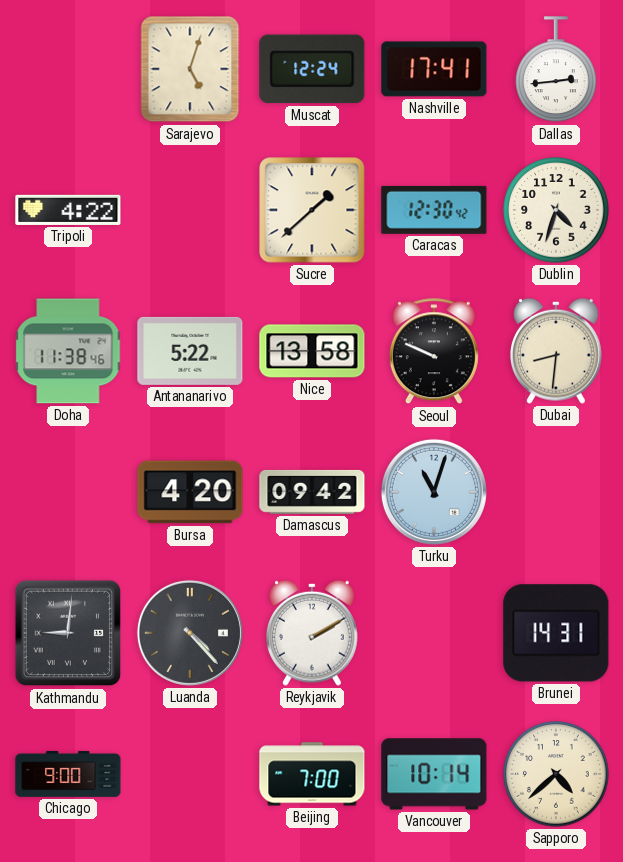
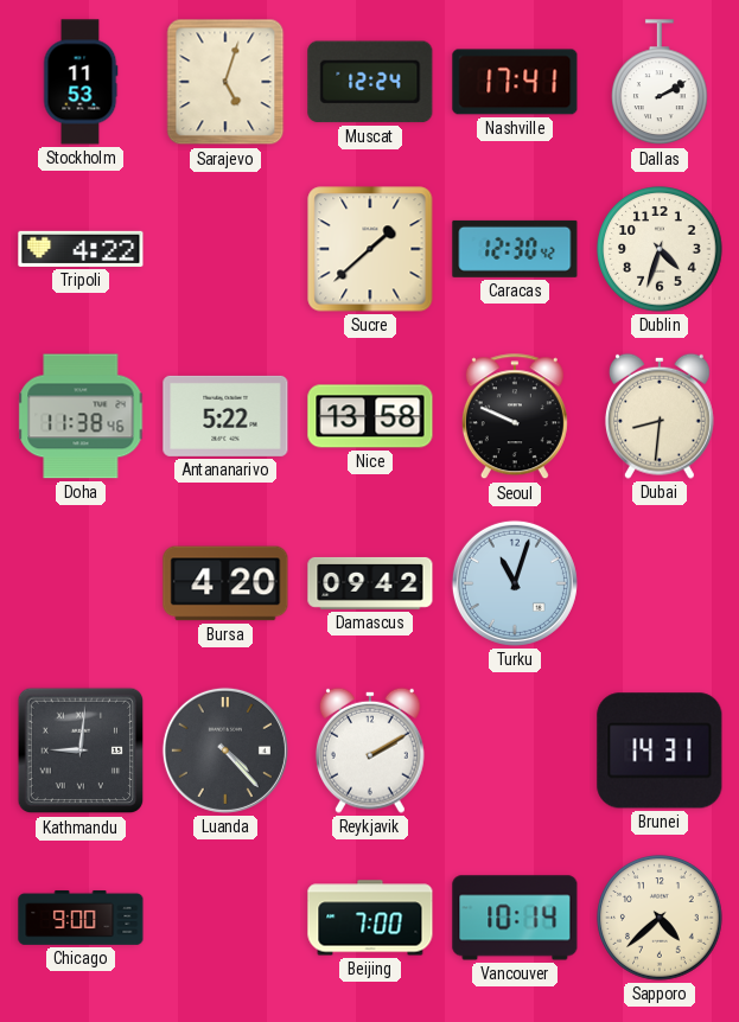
Stockholm: none -> 11:53
Dallas: 2:44 -> 2:10
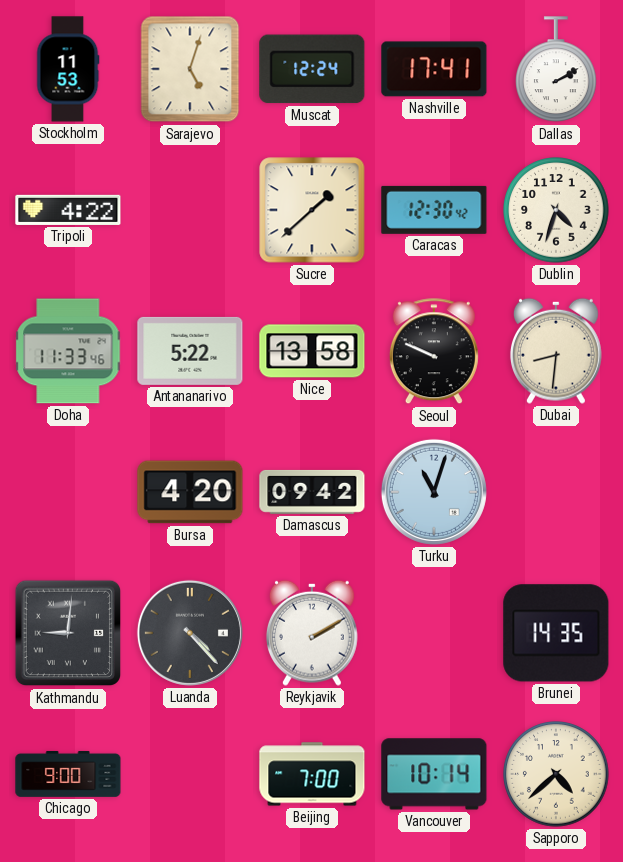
Doha: 11:38 -> 11:33
Brunei: 14:31 -> 14:35
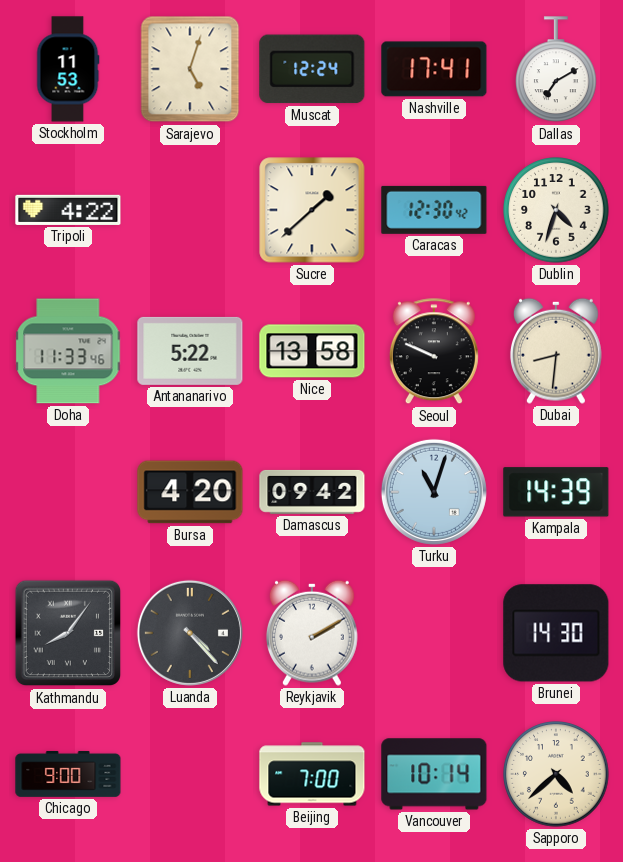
Dallas: 2:10 -> 7:10
Kampala: none -> 14:39
Kathmandu: 9:01 -> 8:06
Brunei: 14:35 -> 14:30
